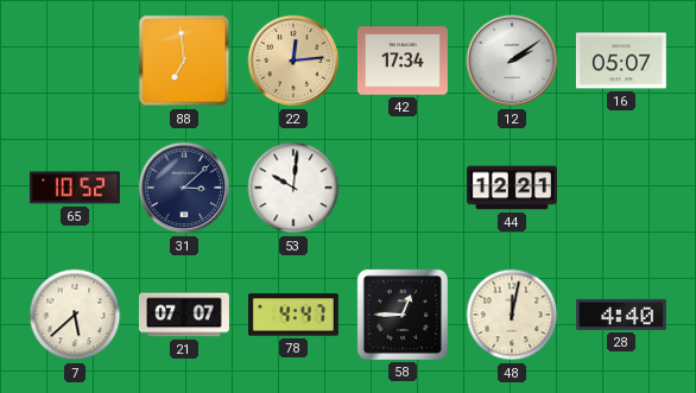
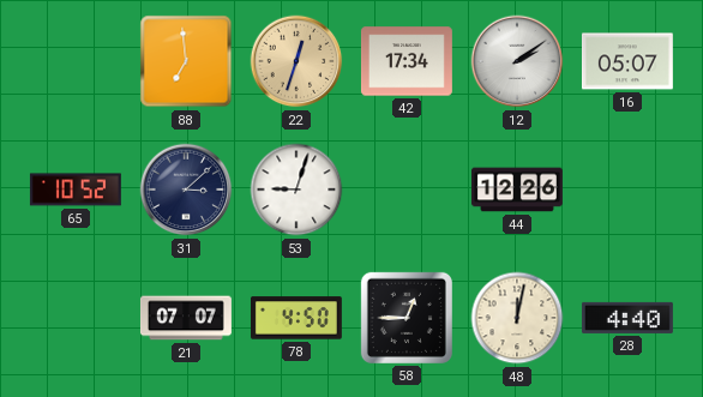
22: 12:14 -> 12:33
53: 10:01 -> 9:03
44: 12:21 -> 12:26
7: 5:38 -> none
78: 4:47 -> 4:50
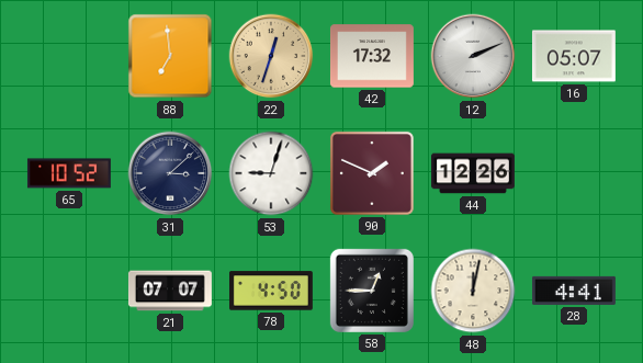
42: 17:34 -> 17:32
12: 2:09 -> 2:11
90: none -> 1:49
28: 4:40 -> 4:41
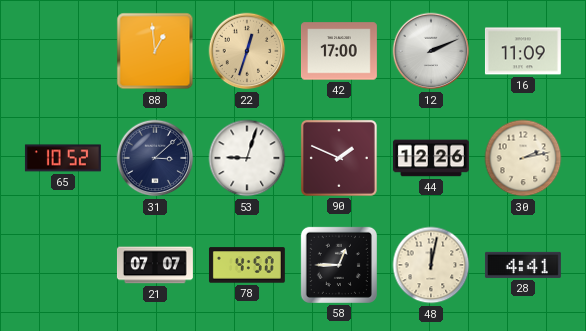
88: 6:59 -> 12:59
42: 17:32 -> 17:00
16: 05:07 -> 11:09
30: none -> 2:13
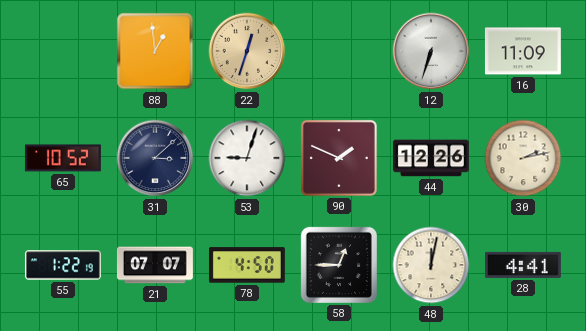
42: 17:00 -> none
12: 2:11 -> 6:33
55: none -> 1:22
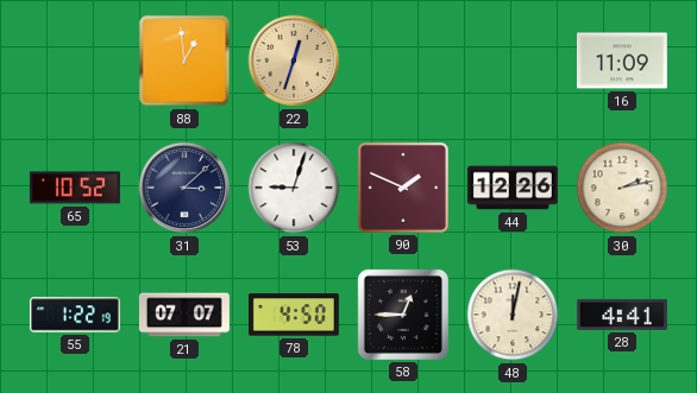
12: 6:33 -> none
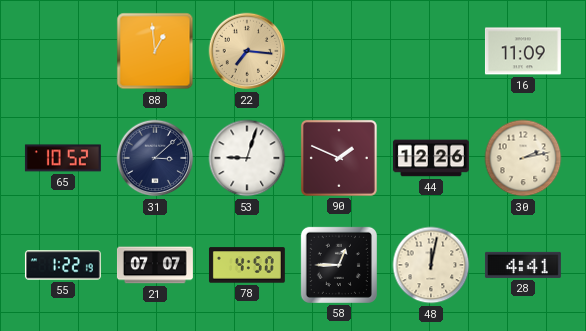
22: 12:33 -> 7:16
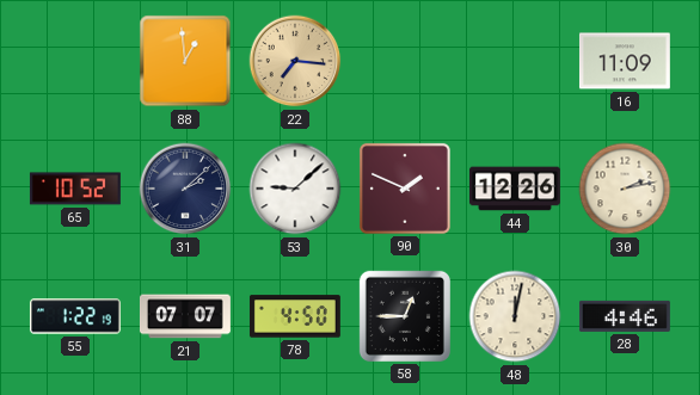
31: 3:08 -> 2:08
53: 9:03 -> 9:08
28: 4:41 -> 4:46
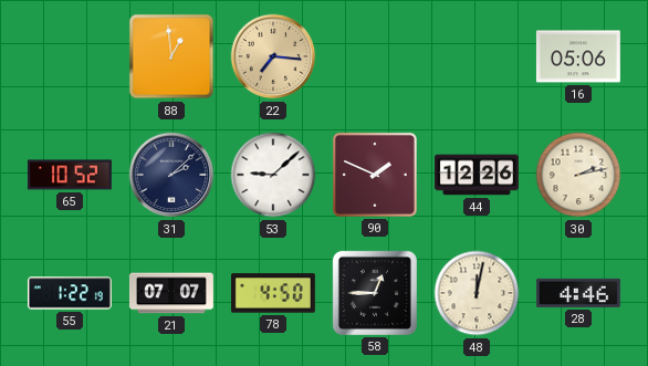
16: 11:09 -> 05:06
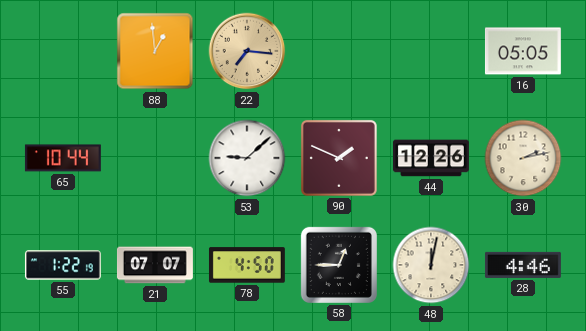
16: 05:06 -> 05:05
65: 10:52 -> 10:44
31: 2:08 -> none
